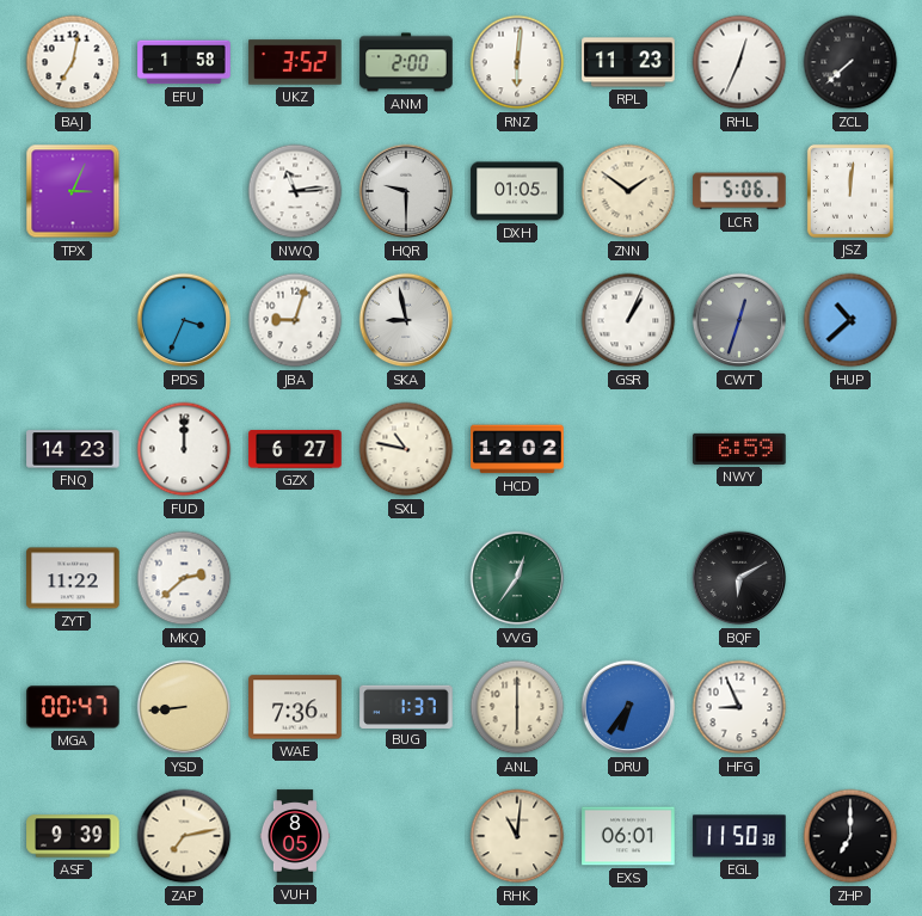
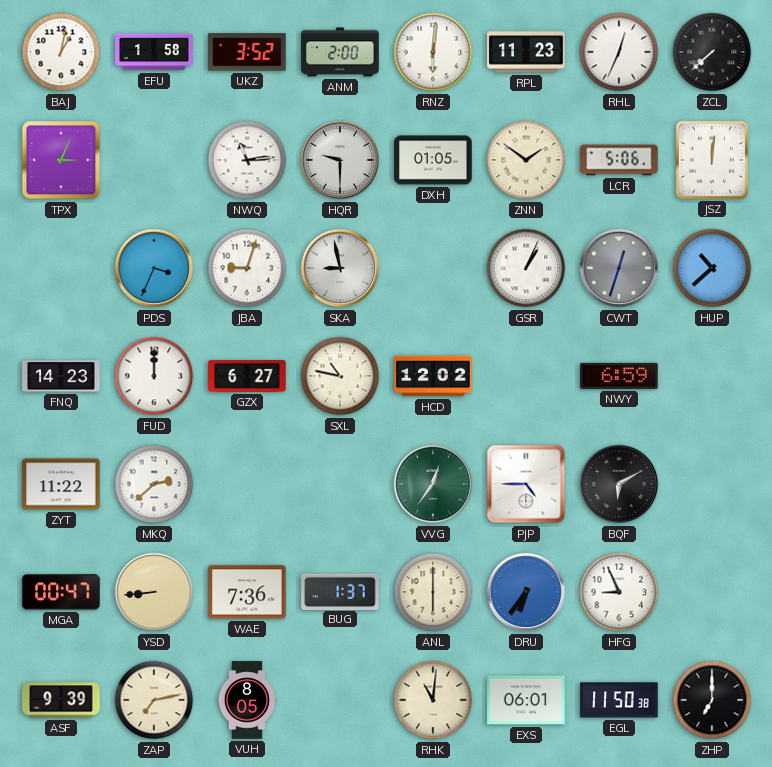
BAJ: 7:02 -> 1:02
PJP: none -> 4:45
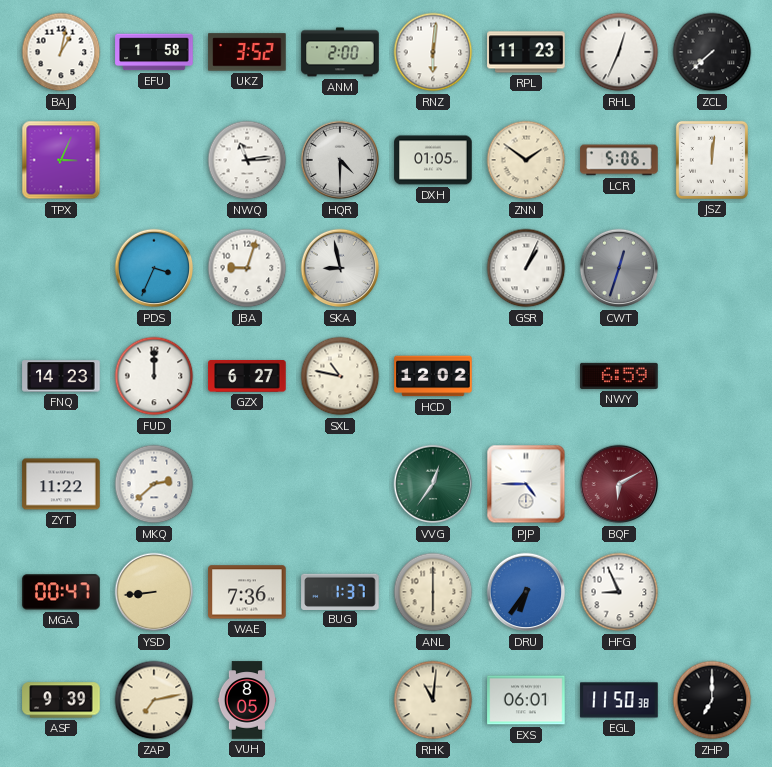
HQR: 9:30 -> 4:30
HUP: 10:38 -> none
BQF dial: black -> burgundy
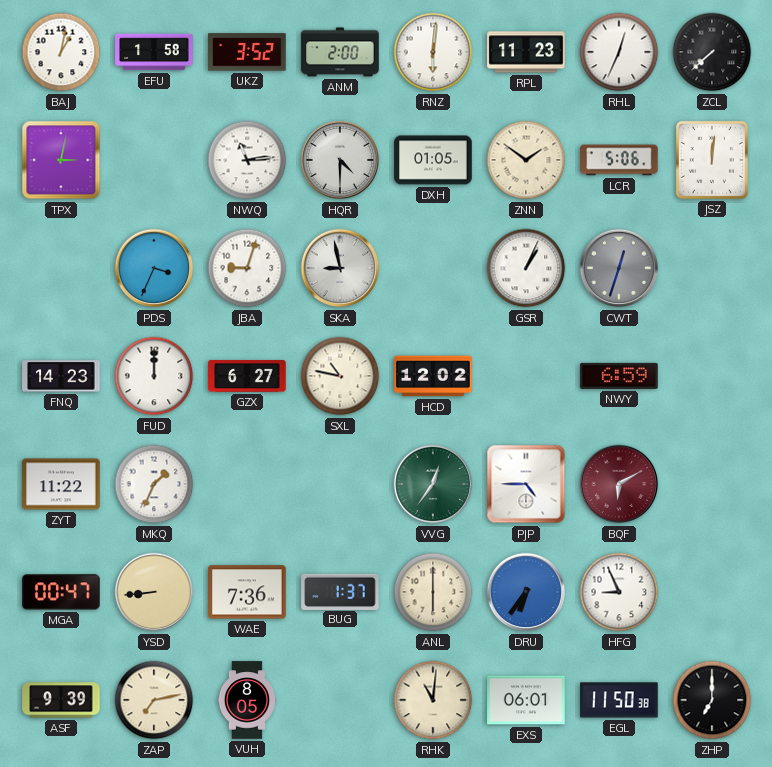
TPX: 3:04 -> 3:02
MKQ: 2:38 -> 1:34
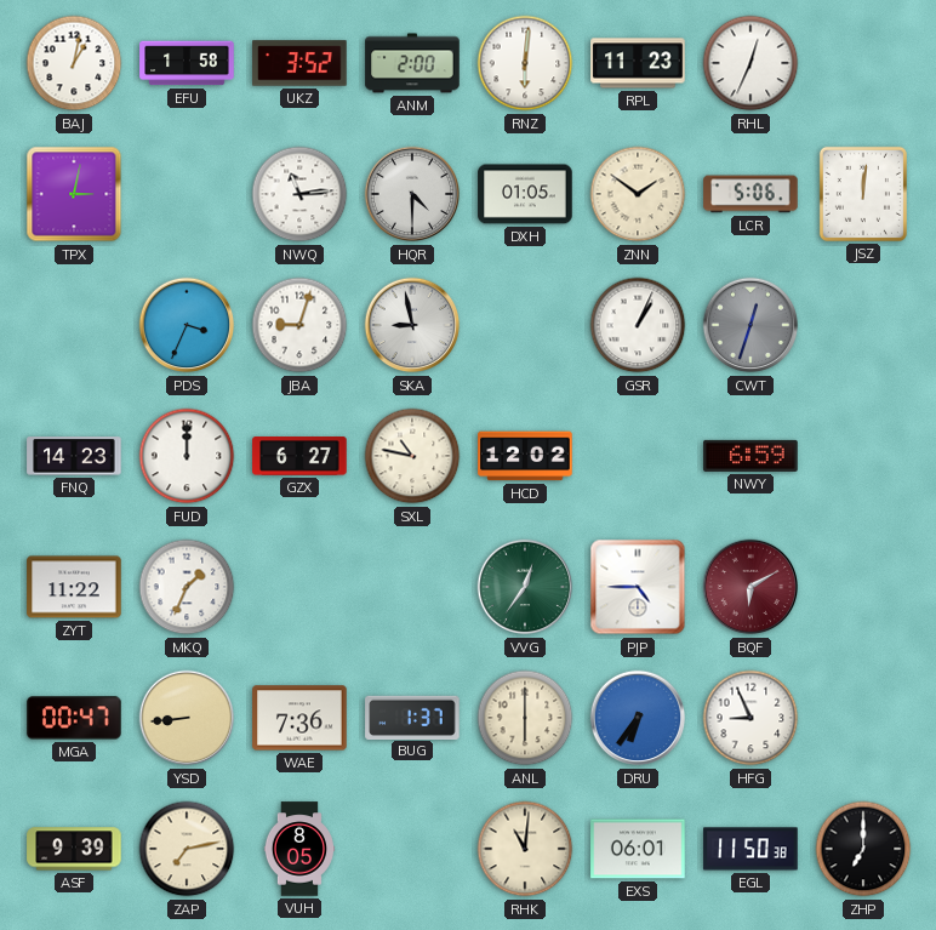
ZCL: 7:38 -> none
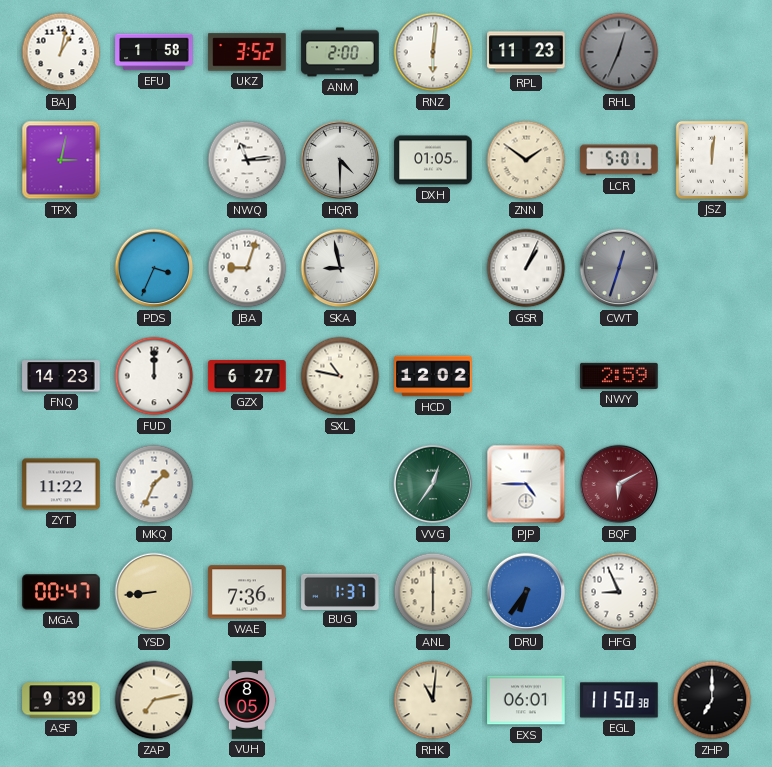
RHL dial: white -> grey
LCR: 5:06 -> 5:01
NWY: 6:59 -> 2:59
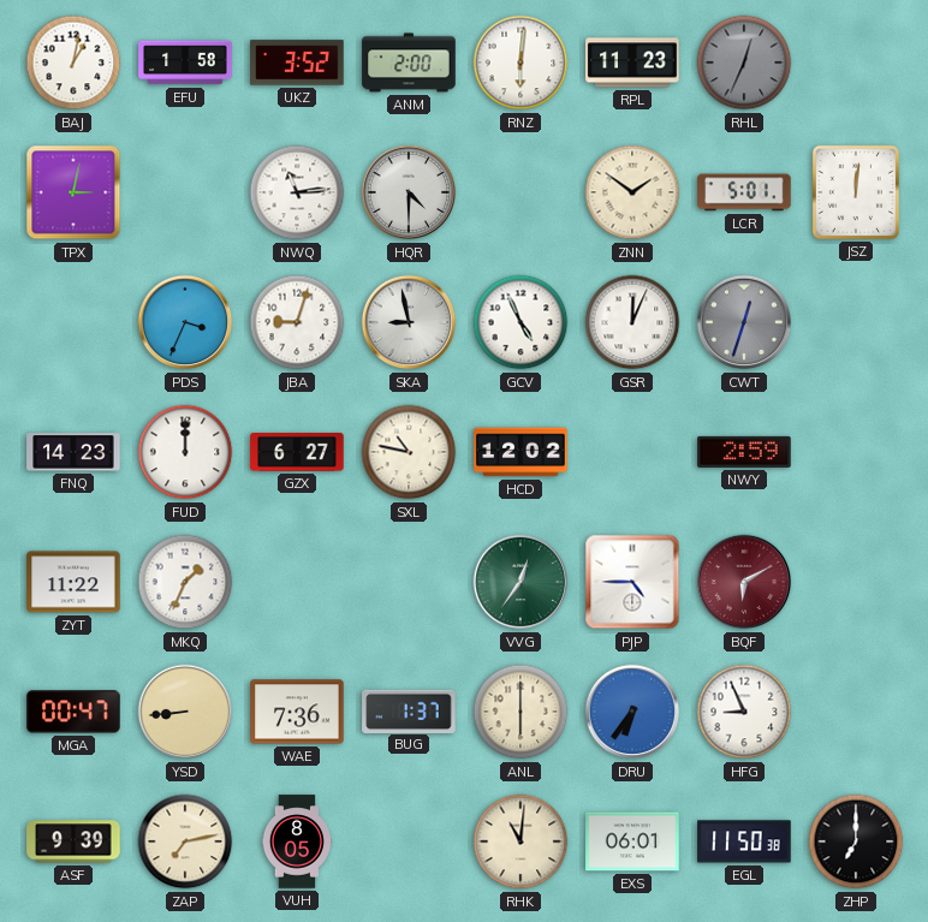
DXH: 01:05 -> none
GCV: none -> 4:56
GSR: 1:04 -> 12:04
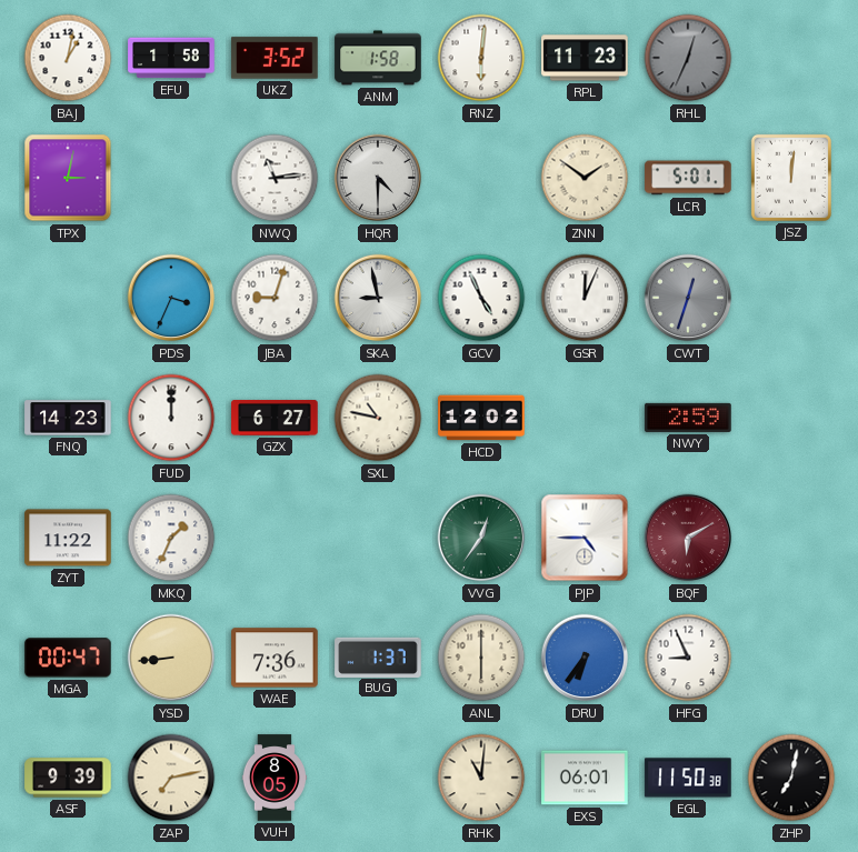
ANM: 2:00 -> 1:58
ZHP: 7:00 -> 7:02
